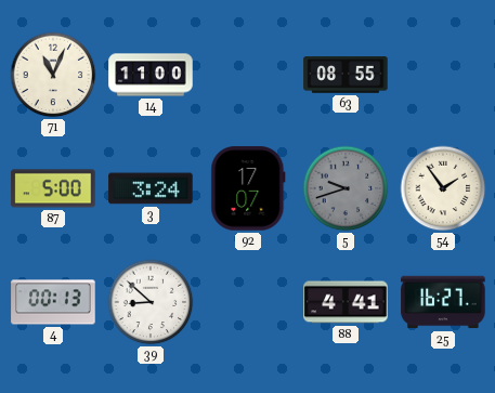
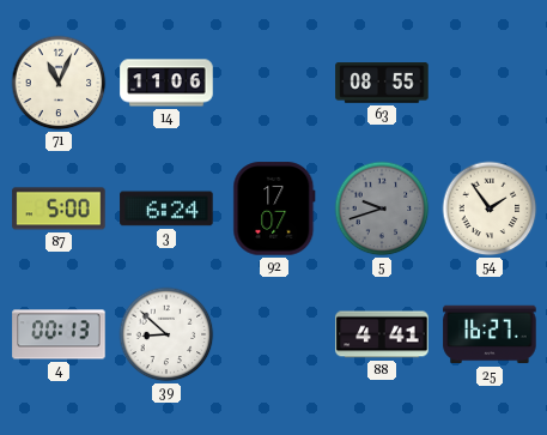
14: 11:00 -> 11:06
3: 3:24 -> 6:24
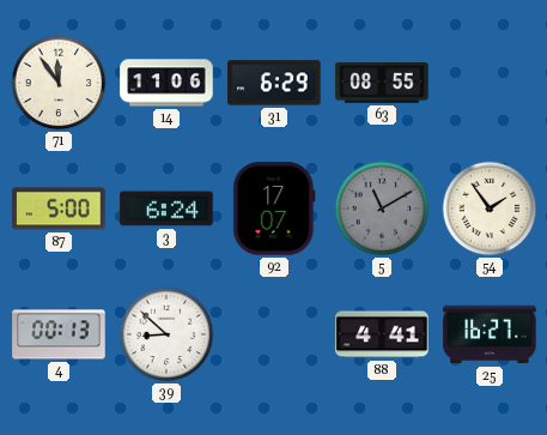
71: 11:04 -> 11:54
31: none -> 6:29
5: 9:42 -> 11:10
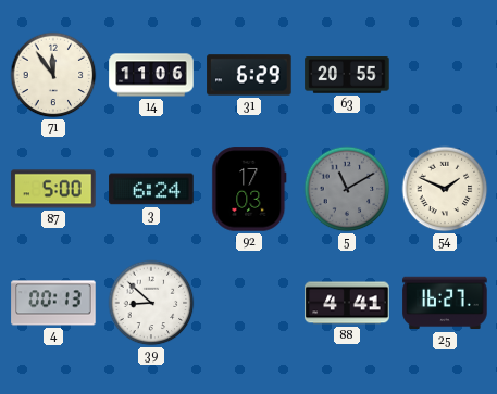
63: 08:55 -> 20:55
92: 17:07 -> 17:03
54: 1:54 -> 1:49
